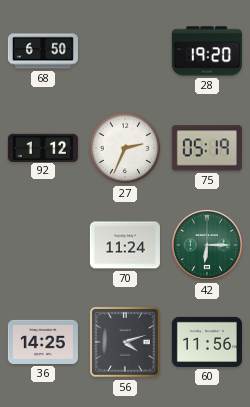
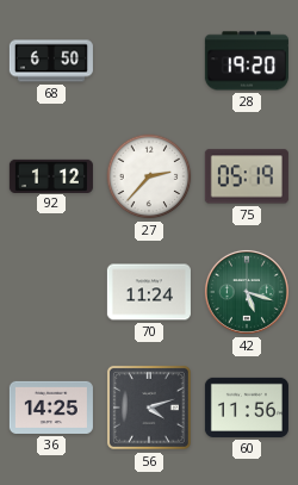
27: 2:34 -> 2:37
42: 6:15 -> 5:18
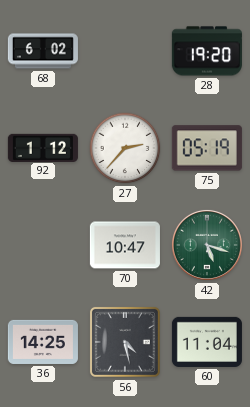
68: 6:50 -> 6:02
70: 11:24 -> 10:47
56: 4:12 -> 4:28
60: 11:56 -> 11:04
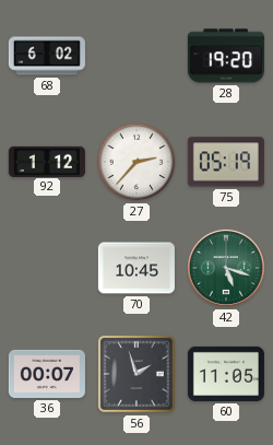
70: 10:47 -> 10:45
36: 14:25 -> 00:07
56: 4:28 -> 1:57
60: 11:04 -> 11:05
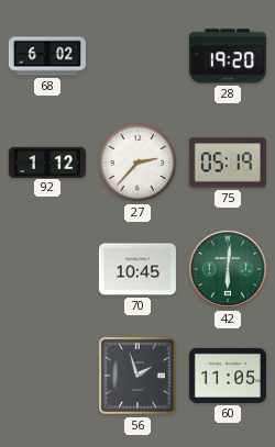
42: 5:18 -> 6:01
36: 00:07 -> none
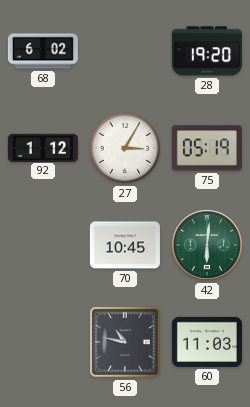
27: 2:37 -> 3:05
56: 1:57 -> 10:47
60: 11:05 -> 11:03
